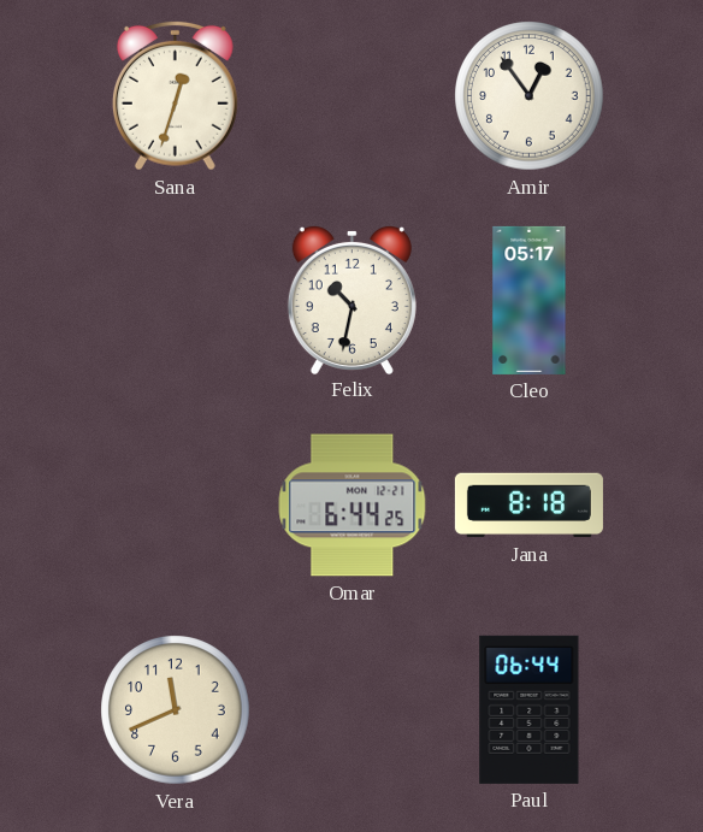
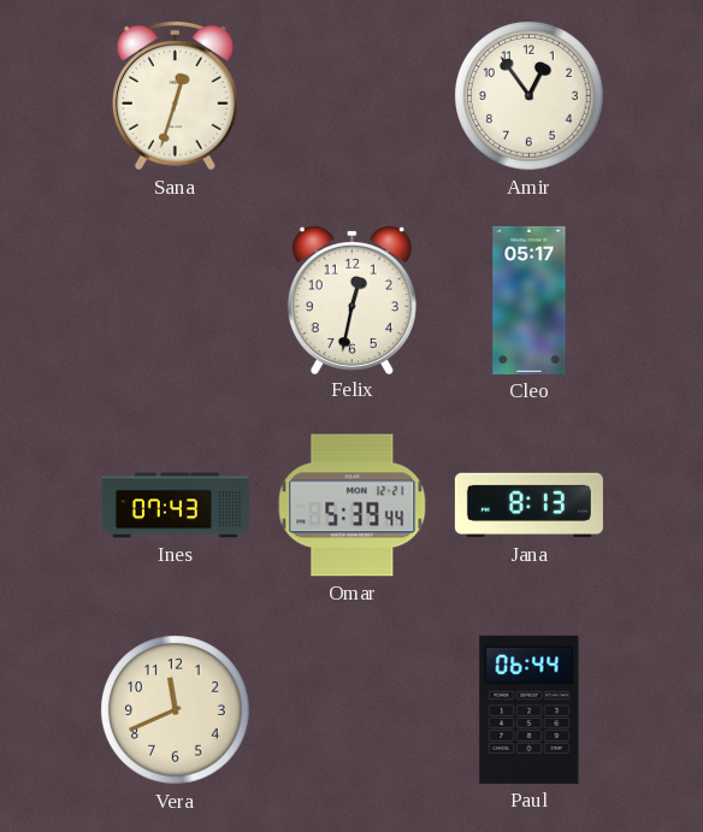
Felix: 10:32 -> 12:32
Ines: none -> 07:43
Omar: 6:44 -> 5:39
Jana: 8:18 -> 8:13
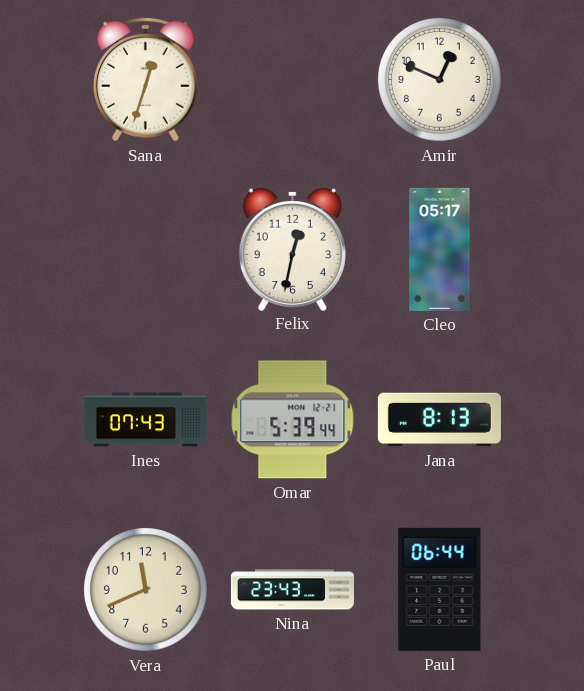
Amir: 12:54 -> 12:49
Nina: none -> 23:43
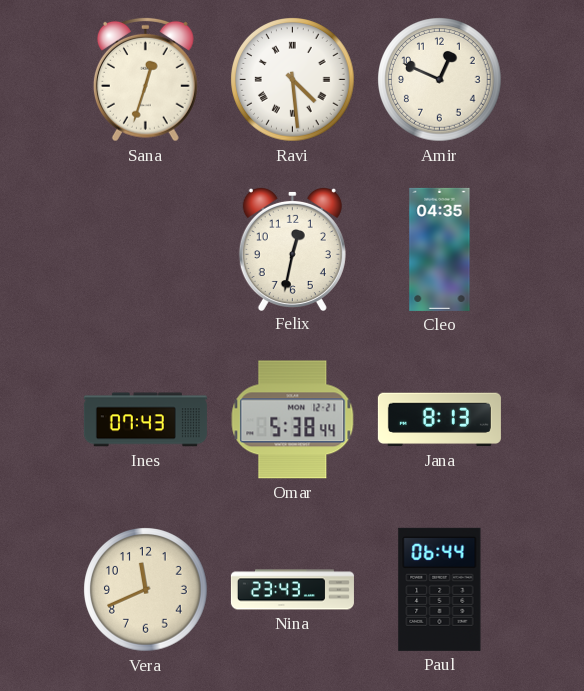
Ravi: none -> 4:29
Cleo: 05:17 -> 04:35
Omar: 5:39 -> 5:38
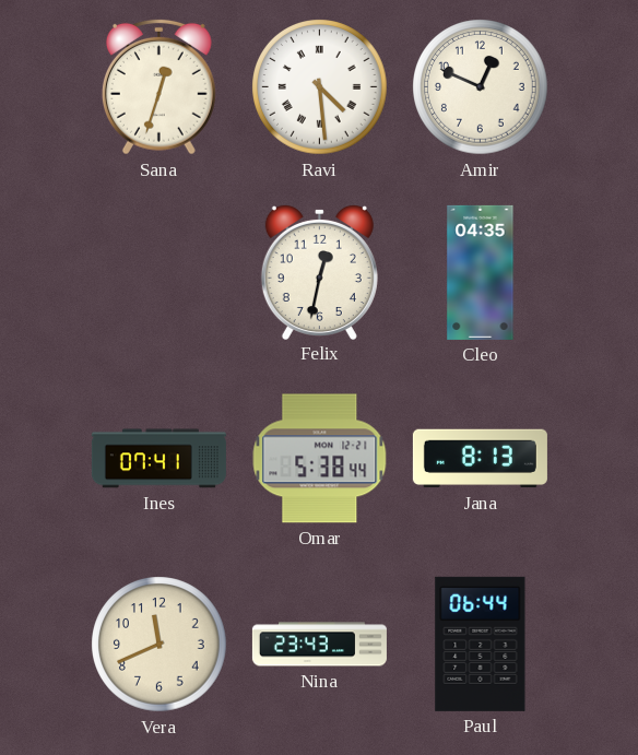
Ines: 07:43 -> 07:41
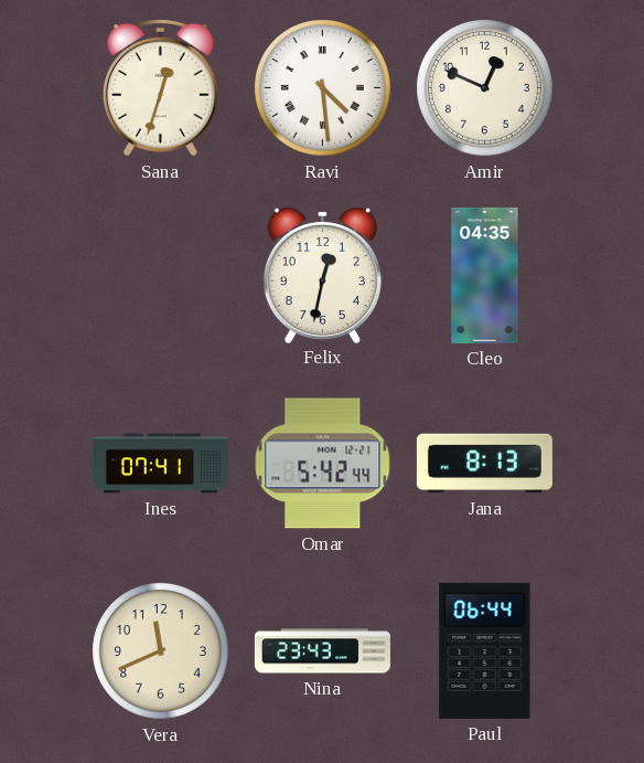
Omar: 5:38 -> 5:42
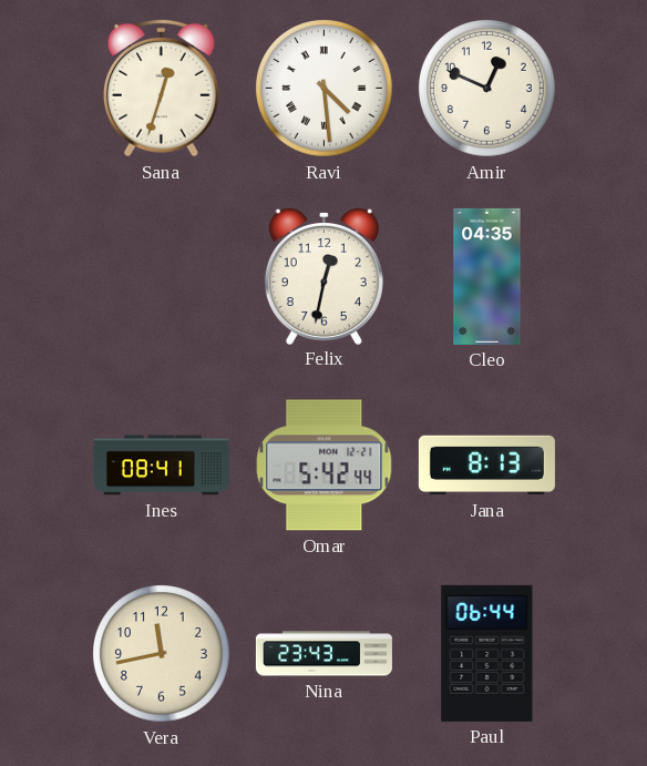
Ines: 07:41 -> 08:41
Vera: 11:41 -> 11:43
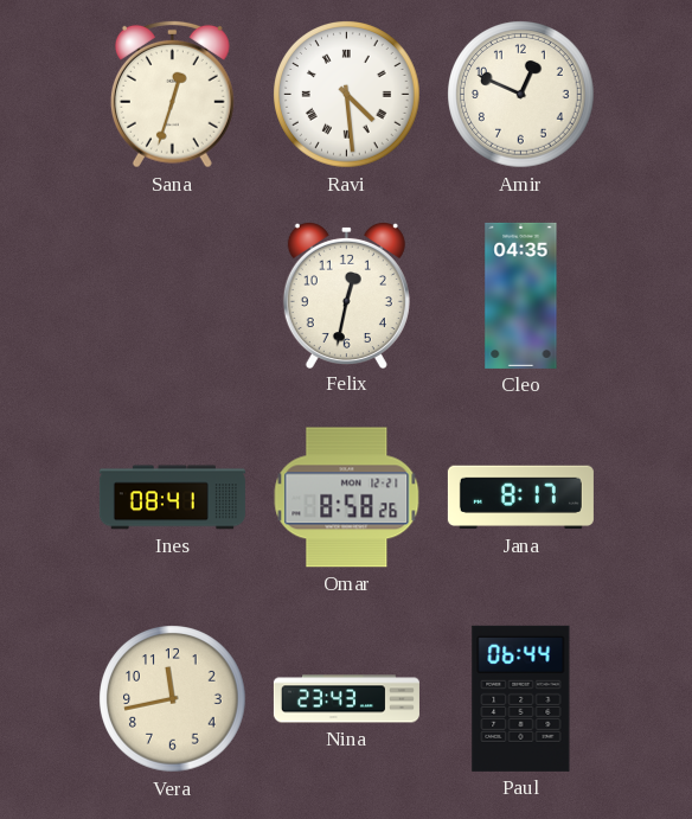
Omar: 5:42 -> 8:58
Jana: 8:13 -> 8:17
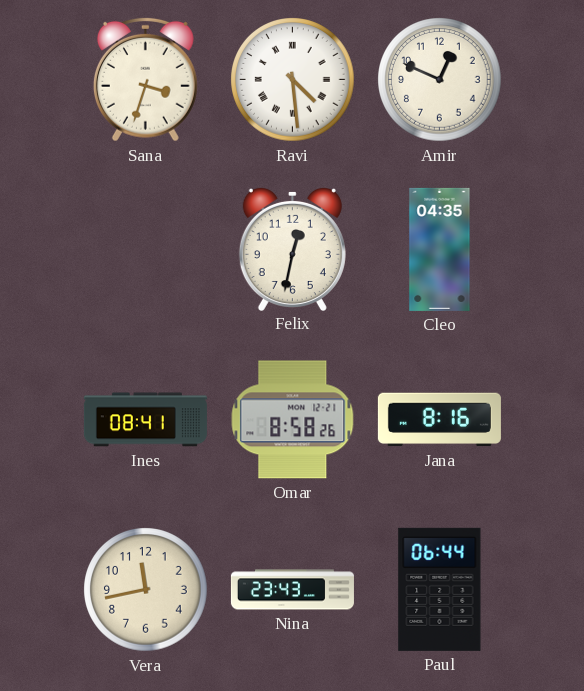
Sana: 12:33 -> 3:33
Jana: 8:17 -> 8:16
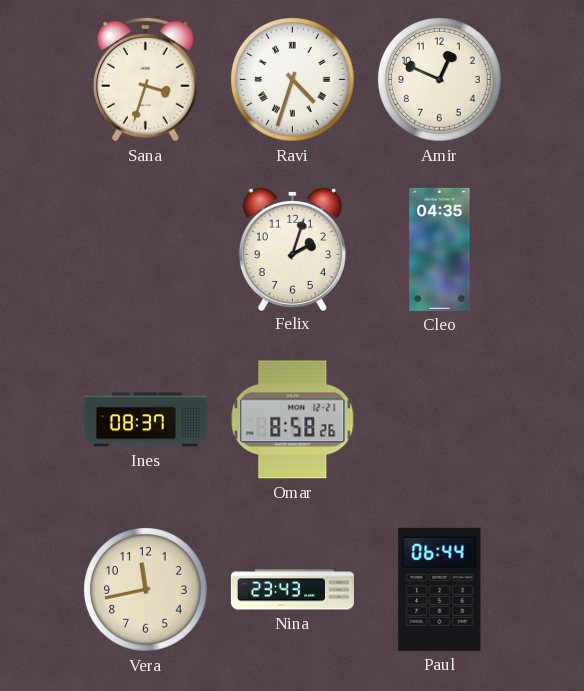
Ravi: 4:29 -> 4:33
Felix: 12:32 -> 2:03
Ines: 08:41 -> 08:37
Jana: 8:16 -> none
